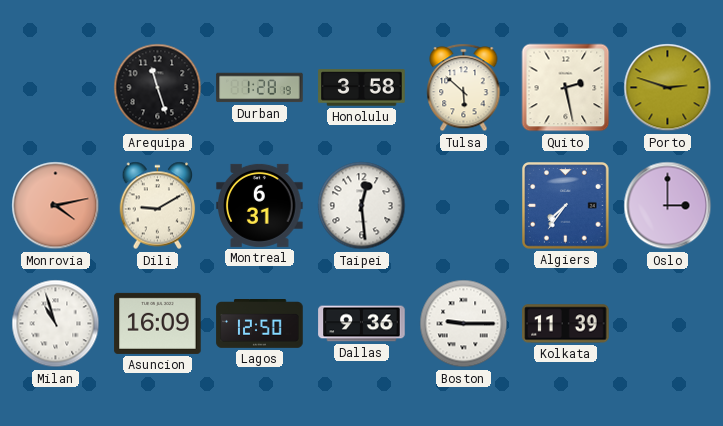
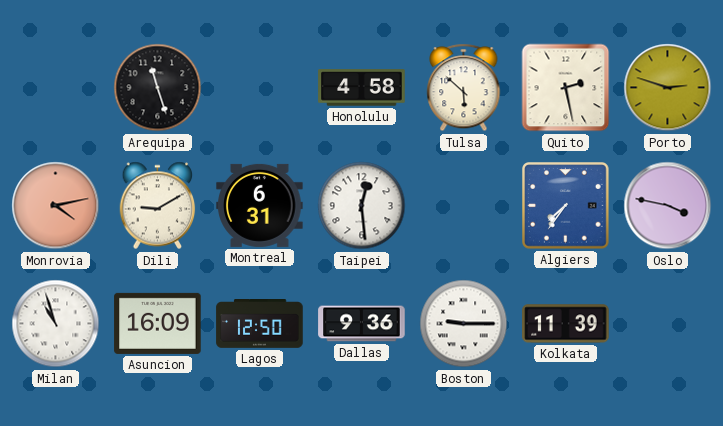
Durban: 1:28 -> none
Honolulu: 3:58 -> 4:58
Oslo: 3:00 -> 3:47
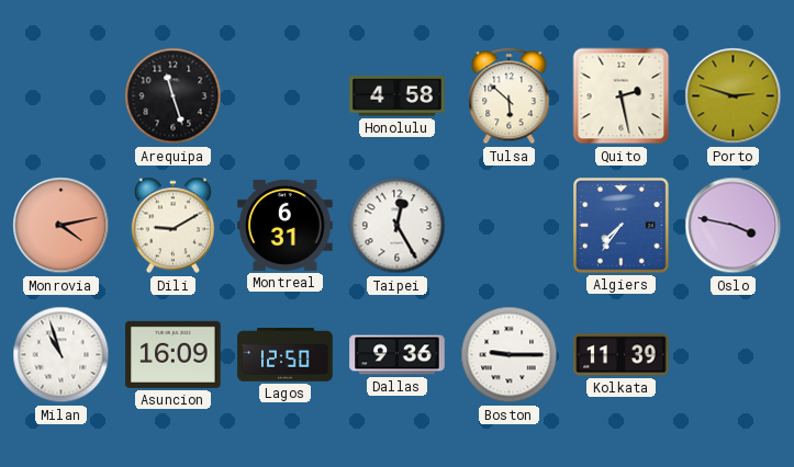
Taipei: 12:29 -> 12:25
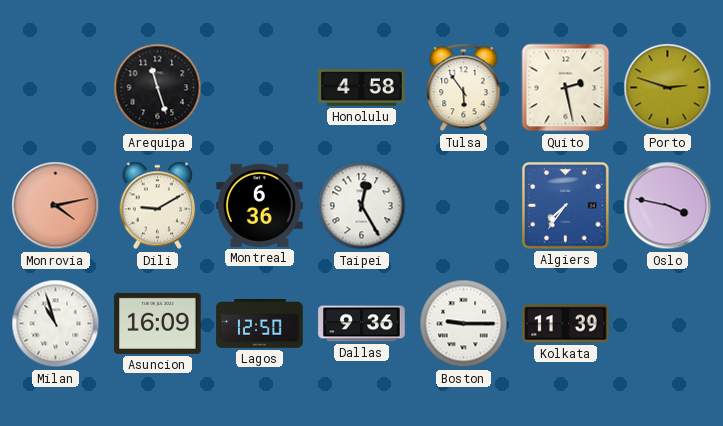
Tulsa: 5:52 -> 5:54
Montreal: 6:31 -> 6:36
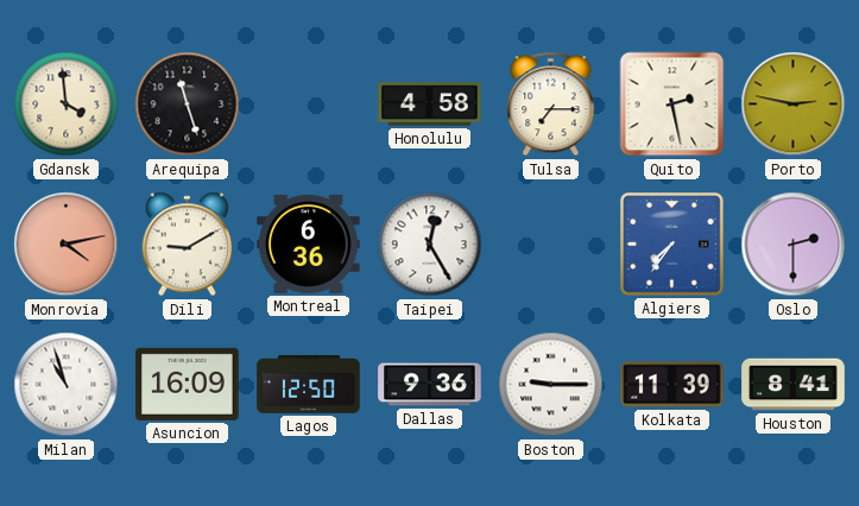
Gdansk: none -> 3:59
Tulsa: 5:54 -> 7:15
Porto: 2:48 -> 2:47
Oslo: 3:47 -> 2:30
Houston: none -> 8:41
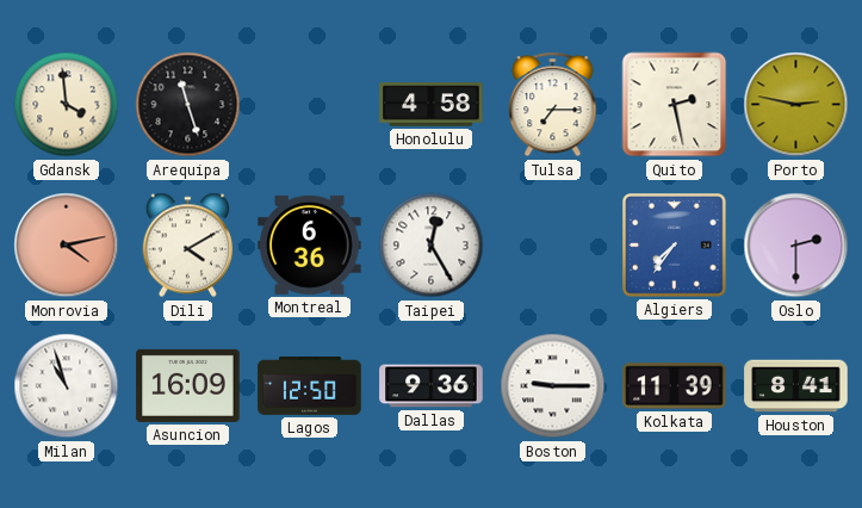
Dili: 9:10 -> 4:10
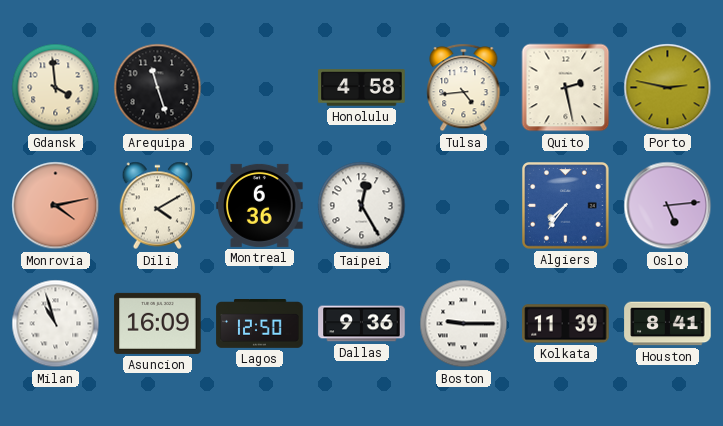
Tulsa: 7:15 -> 4:44
Oslo: 2:30 -> 5:14
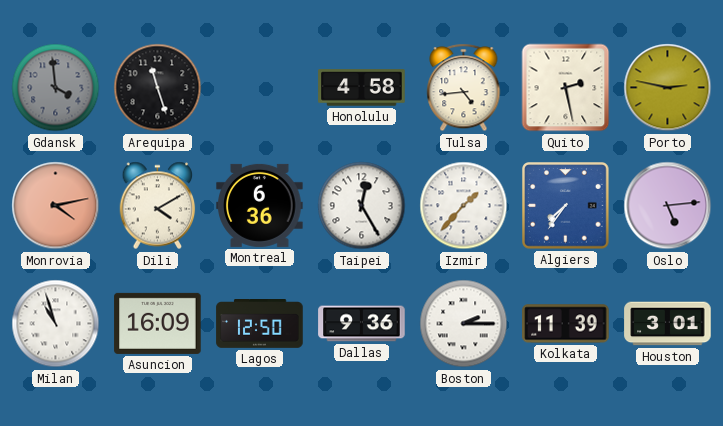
Gdansk dial: cream -> grey
Izmir: none -> 1:37
Boston: 9:15 -> 2:15
Houston: 8:41 -> 3:01
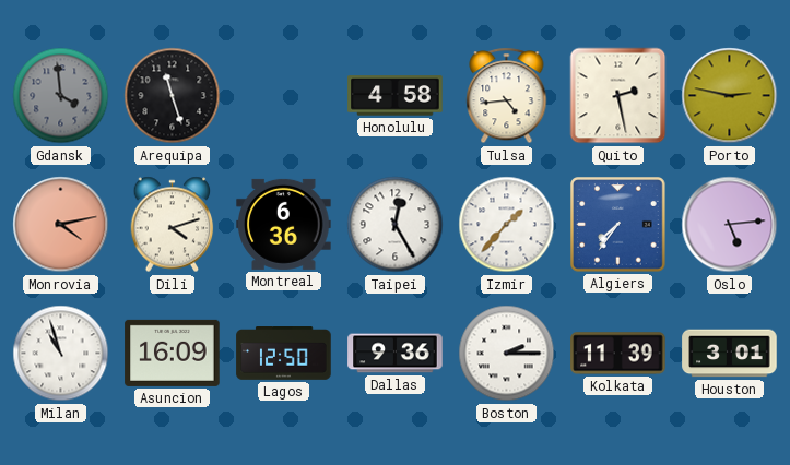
Dili: 4:10 -> 4:12
